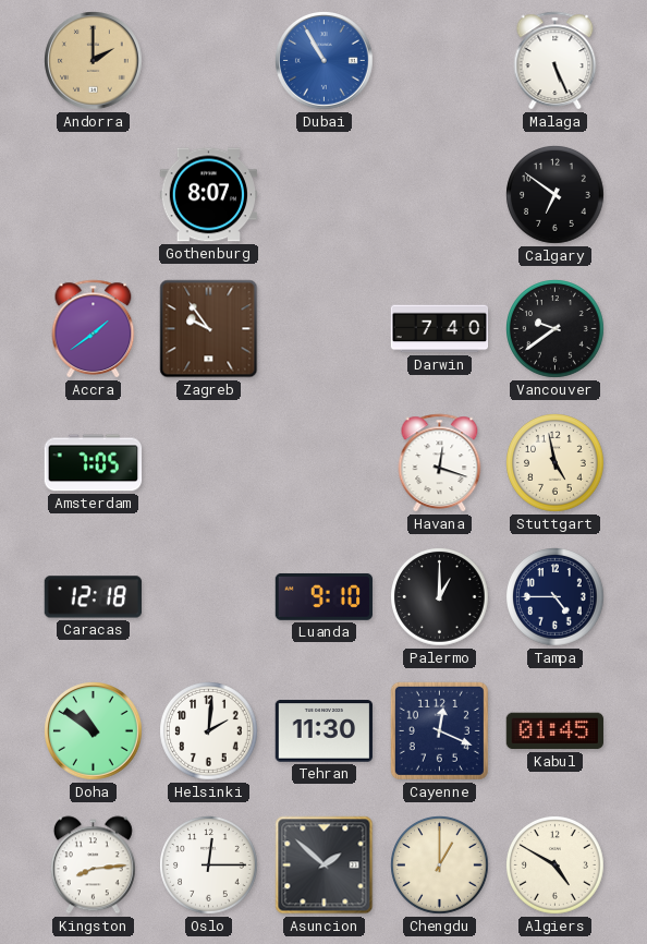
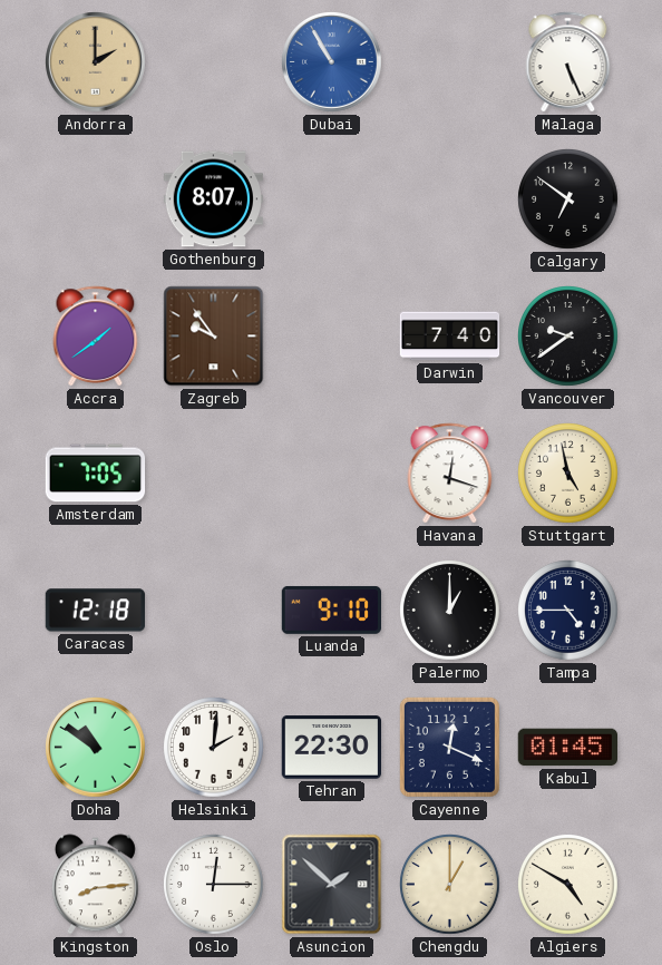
Tehran: 11:30 -> 22:30
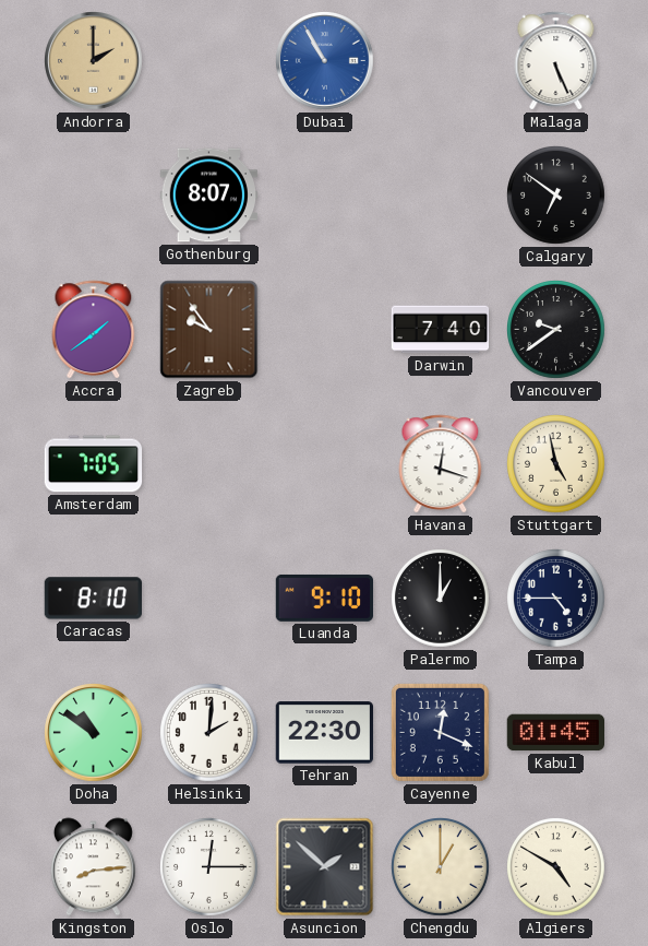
Caracas: 12:18 -> 8:10
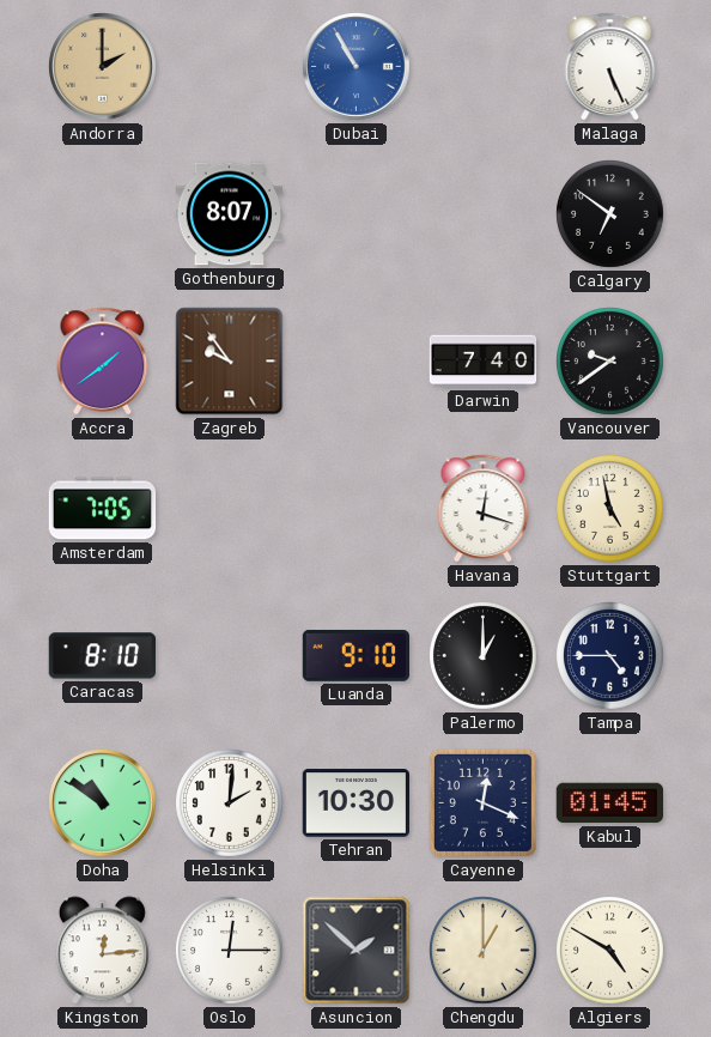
Tehran: 22:30 -> 10:30
Kingston: 8:14 -> 12:14
